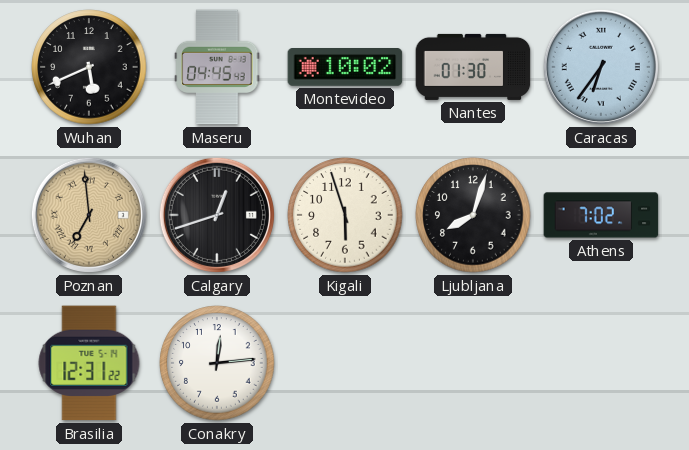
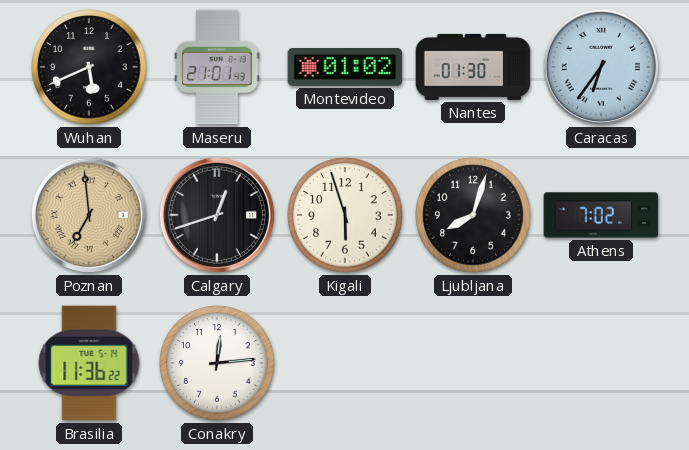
Maseru: 04:45 -> 21:01
Montevideo: 10:02 -> 01:02
Brasilia: 12:31 -> 11:36
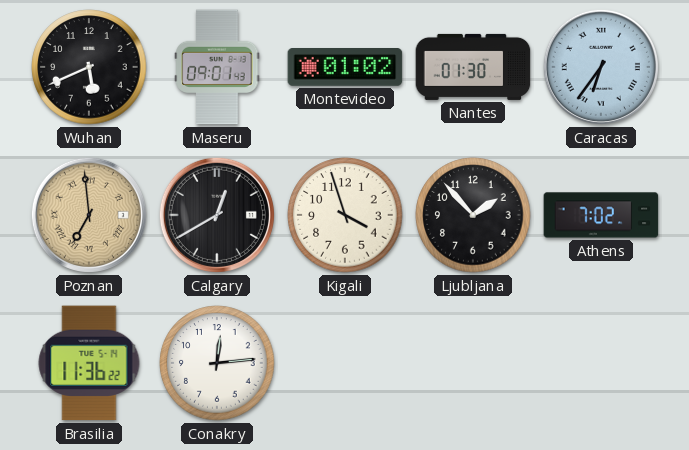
Maseru: 21:01 -> 09:01
Calgary: 12:42 -> 12:40
Kigali: 5:57 -> 3:57
Ljubljana: 8:03 -> 1:53
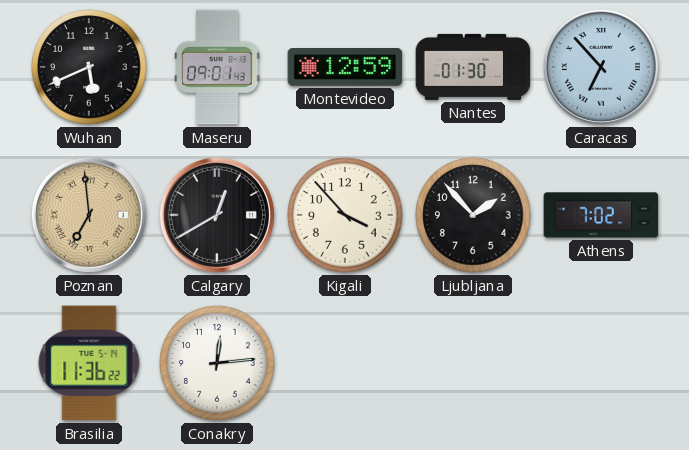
Montevideo: 01:02 -> 12:59
Caracas: 6:36 -> 6:53
Kigali: 3:57 -> 3:53
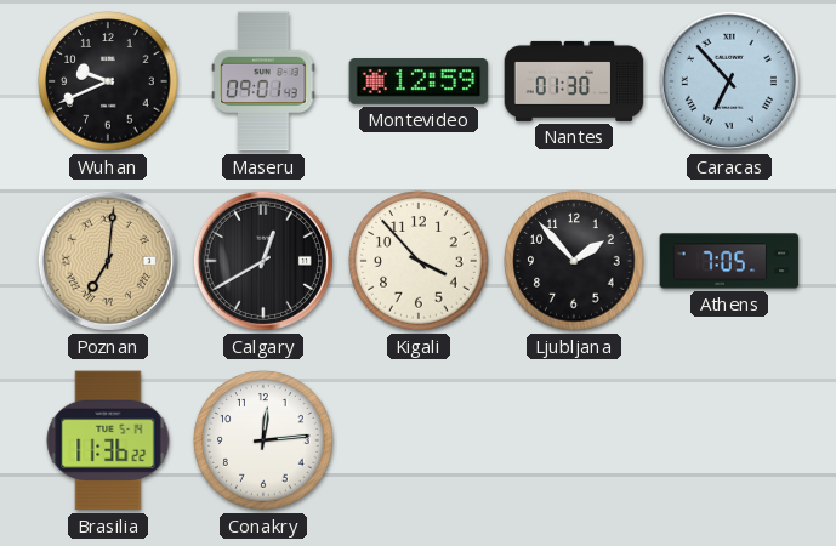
Wuhan: 5:41 -> 9:41
Poznan: 6:59 -> 7:01
Athens: 7:02 -> 7:05
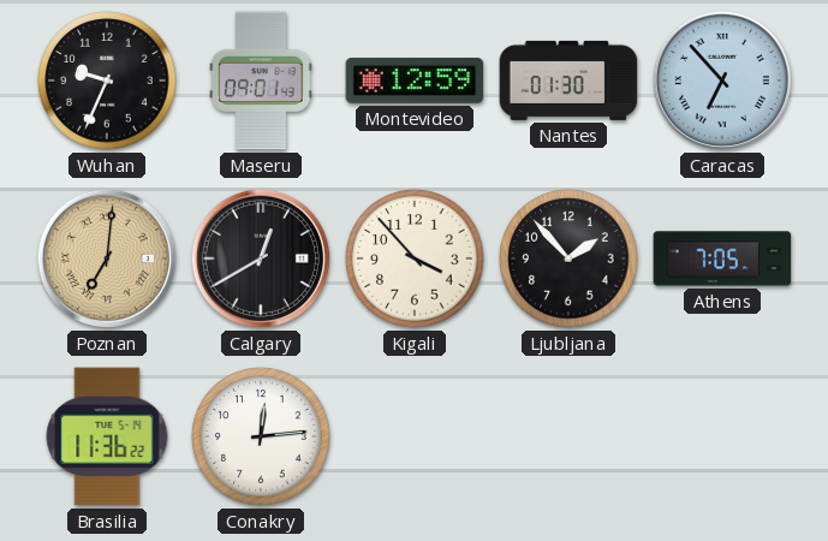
Wuhan: 9:41 -> 9:34
